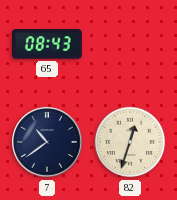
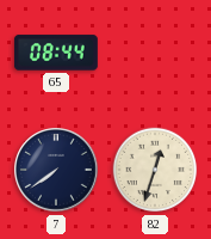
65: 08:43 -> 08:44
7: 10:39 -> 7:39
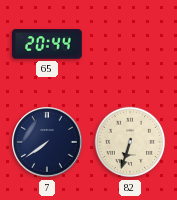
65: 08:44 -> 20:44
82: 12:33 -> 6:33
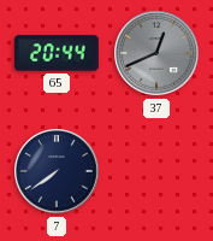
37: none -> 12:41
82: 6:33 -> none
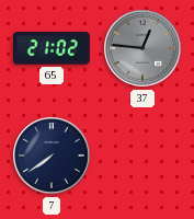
65: 20:44 -> 21:02
37: 12:41 -> 12:46
